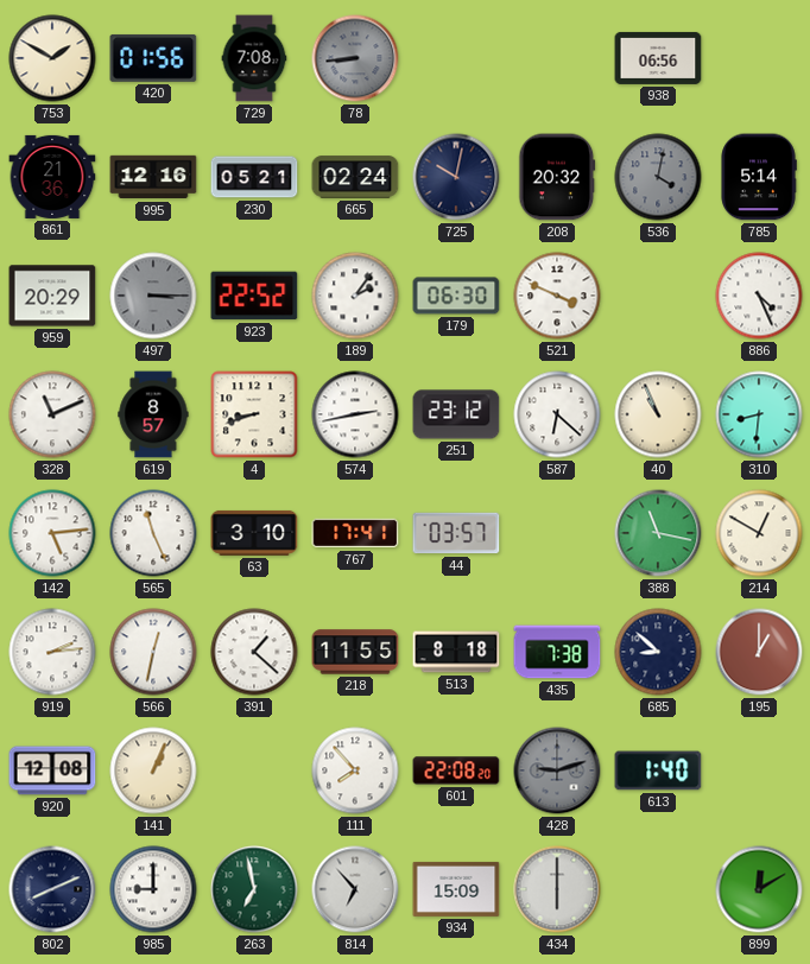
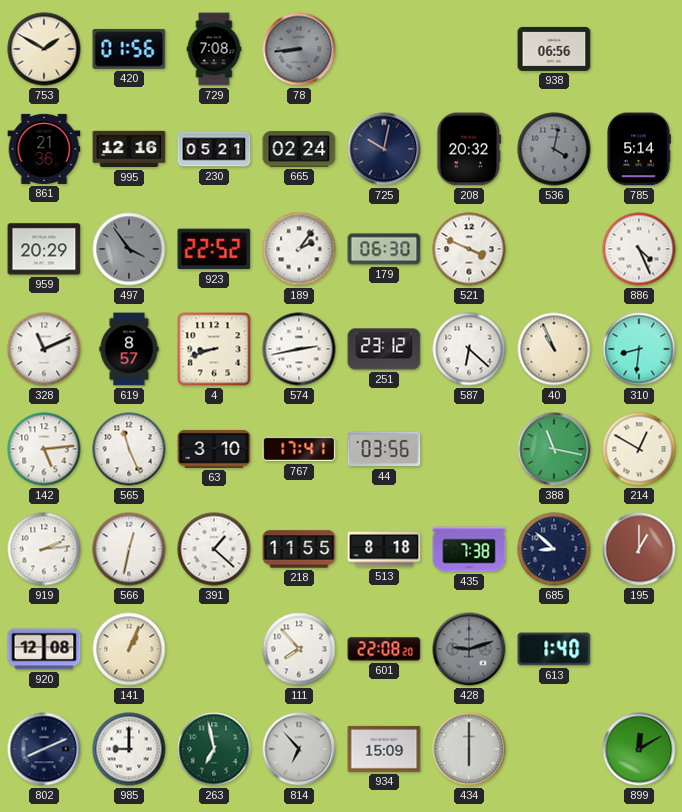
497: 3:15 -> 3:54
44: 03:57 -> 03:56
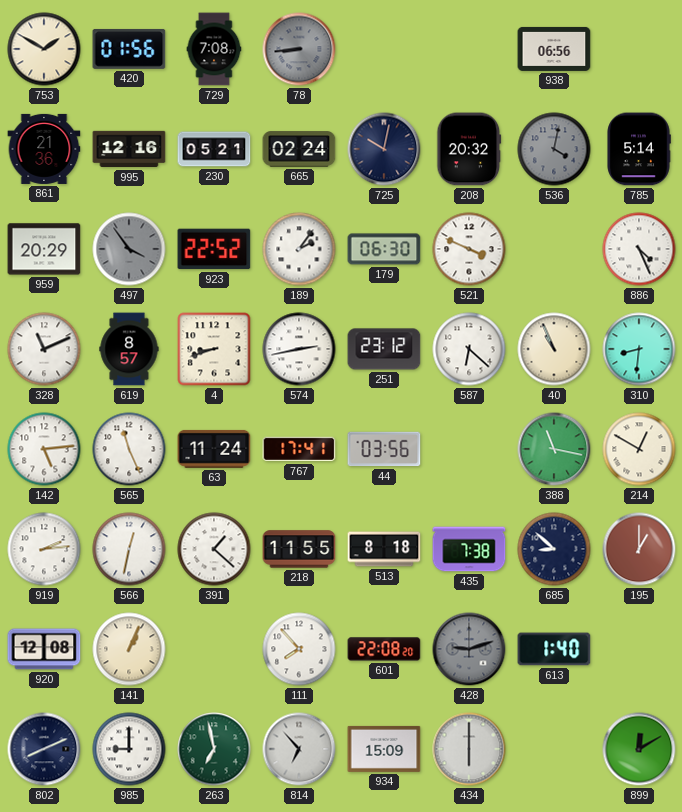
63: 3:10 -> 11:24
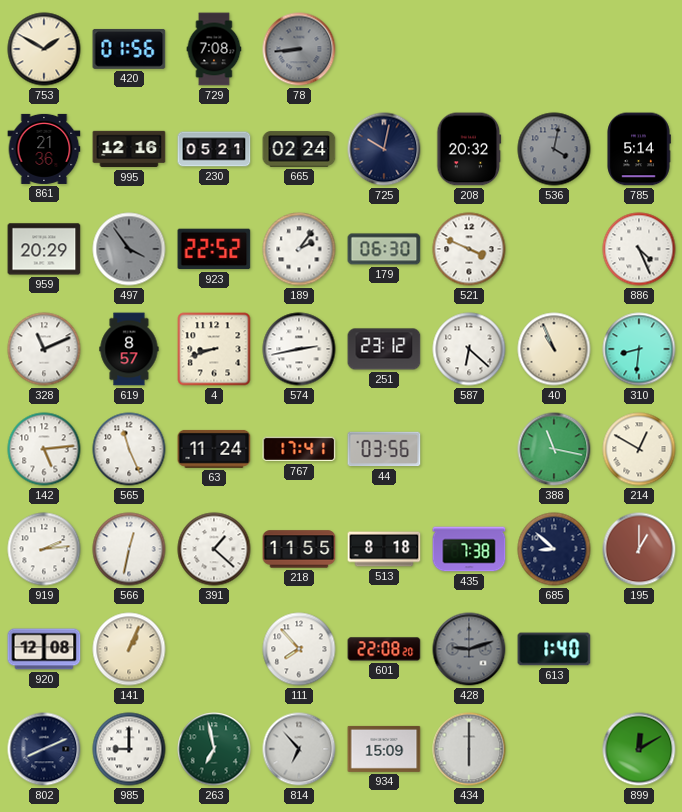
938: 06:56 -> none
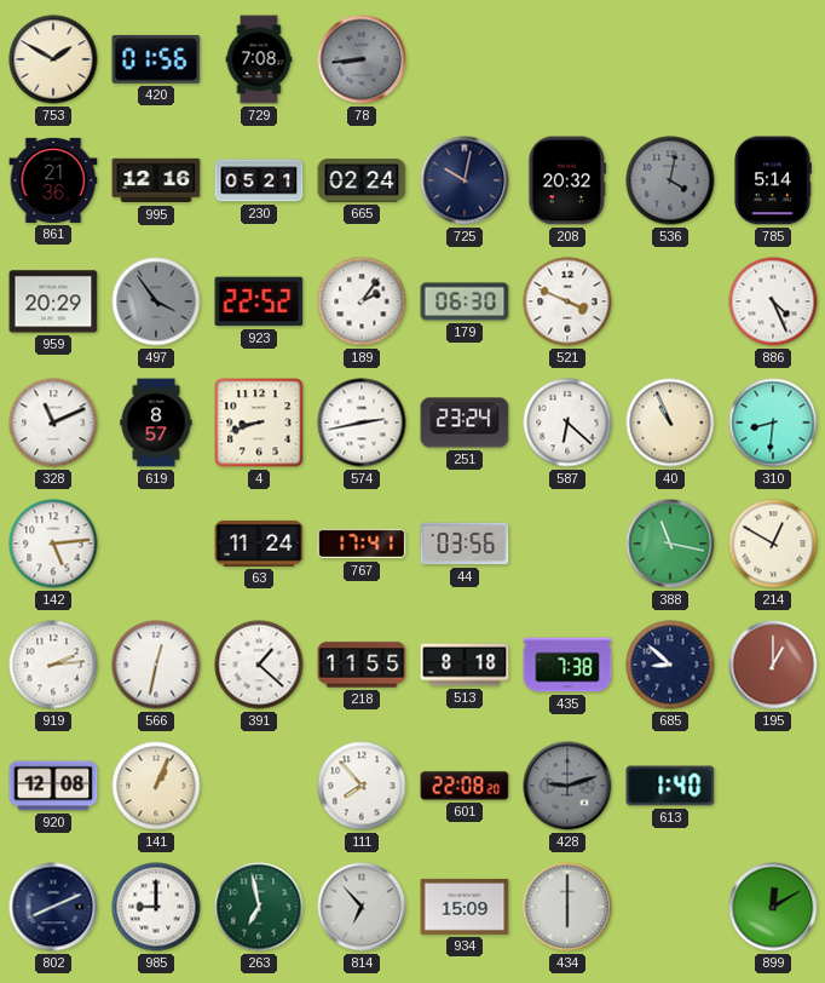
251: 23:12 -> 23:24
565: 11:26 -> none
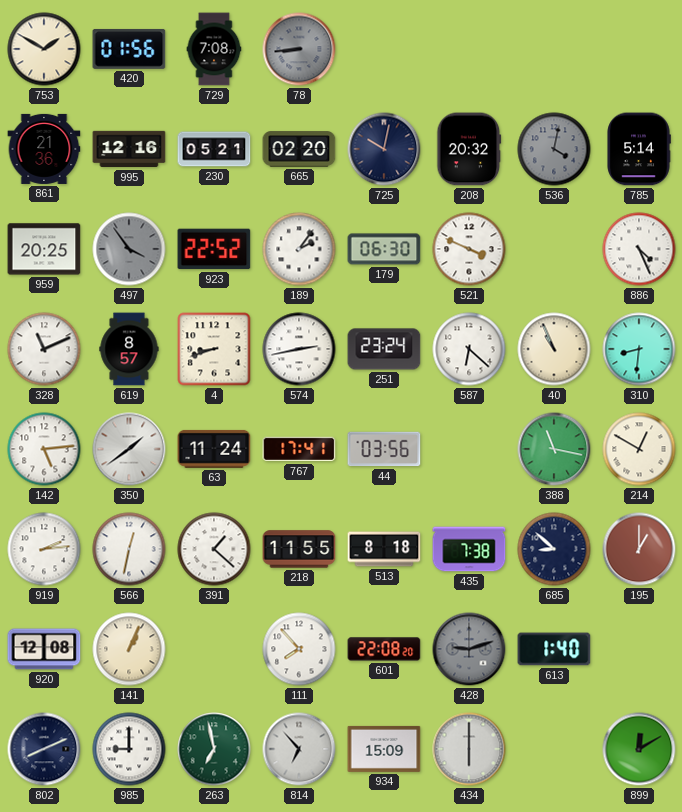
665: 02:24 -> 02:20
959: 20:29 -> 20:25
350: none -> 1:39
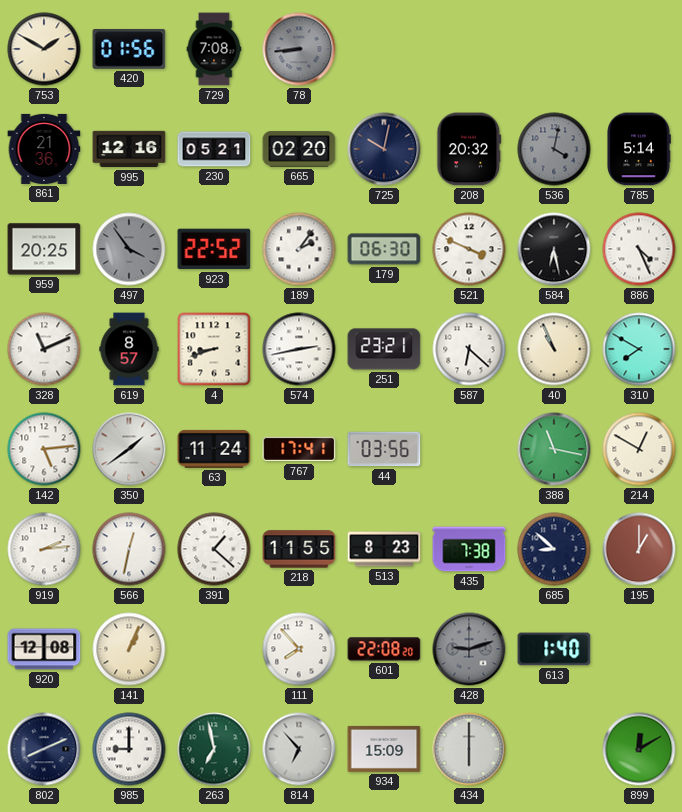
584: none -> 6:28
251: 23:24 -> 23:21
310: 8:31 -> 7:50
513: 8:18 -> 8:23
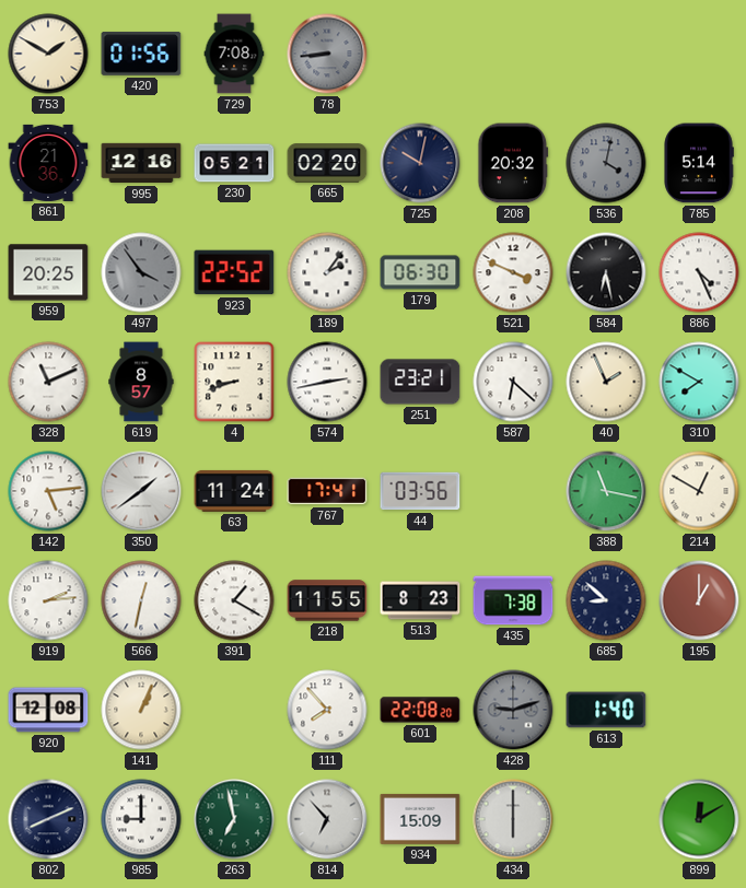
40: 10:56 -> 1:56
391: 1:22 -> 1:20
